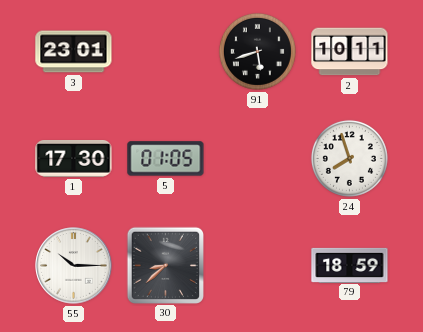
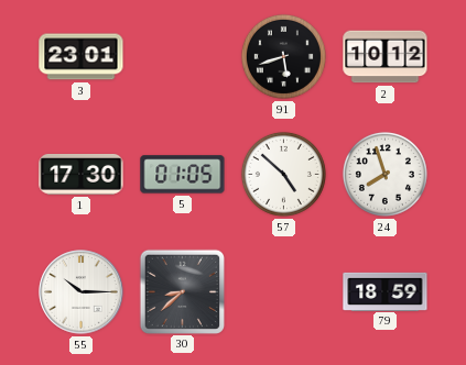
2: 10:11 -> 10:12
57: none -> 4:52
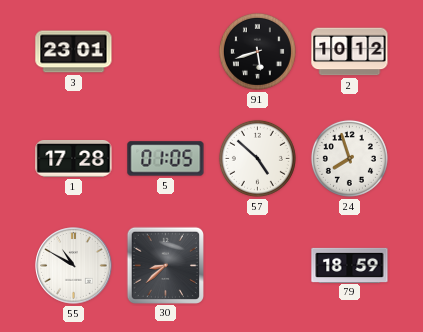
1: 17:30 -> 17:28
55: 10:15 -> 10:50
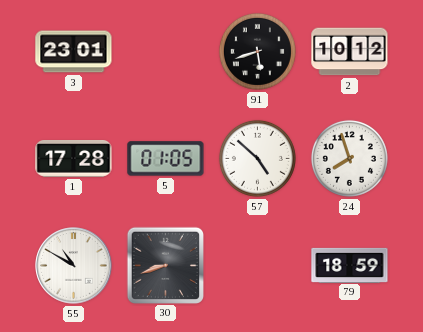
30: 8:38 -> 8:42
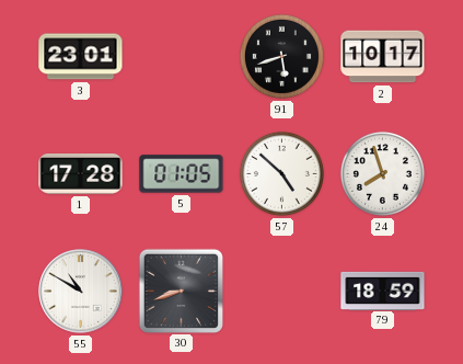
2: 10:12 -> 10:17
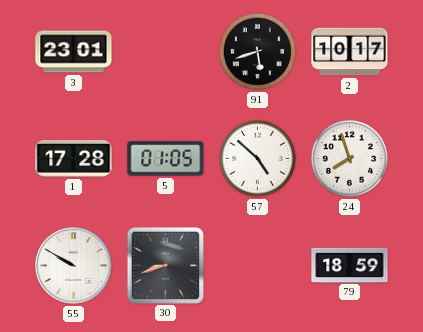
55: 10:50 -> 9:50
